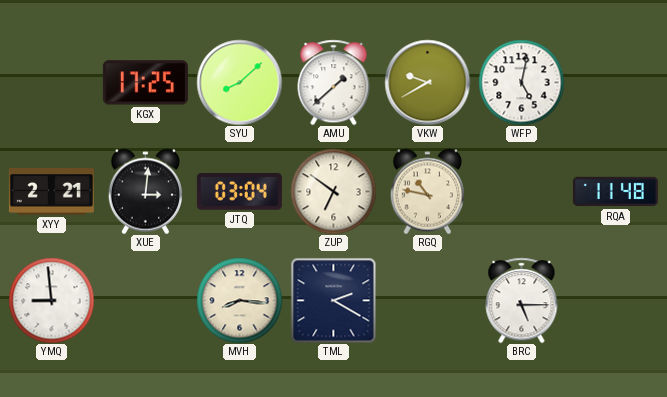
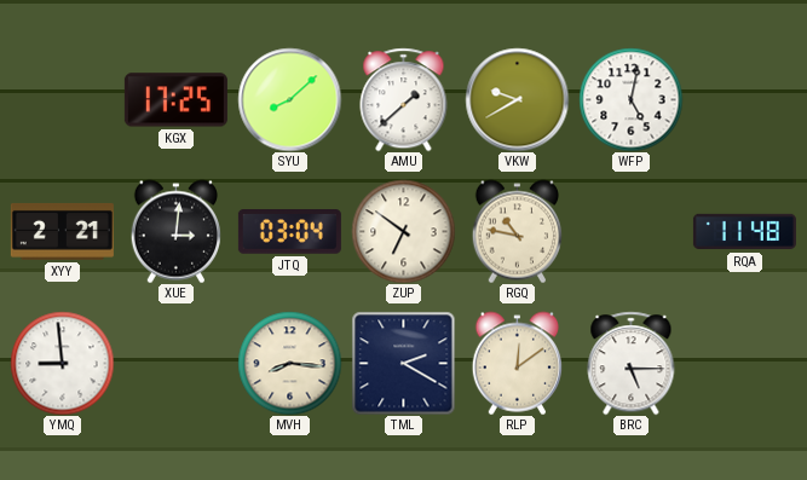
RLP: none -> 12:09
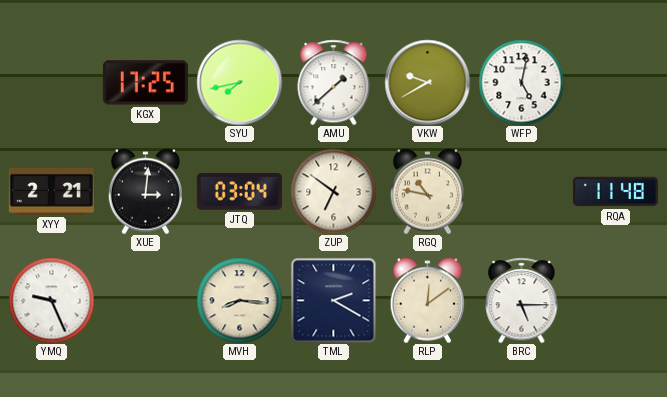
SYU: 8:08 -> 7:43
YMQ: 8:59 -> 9:26
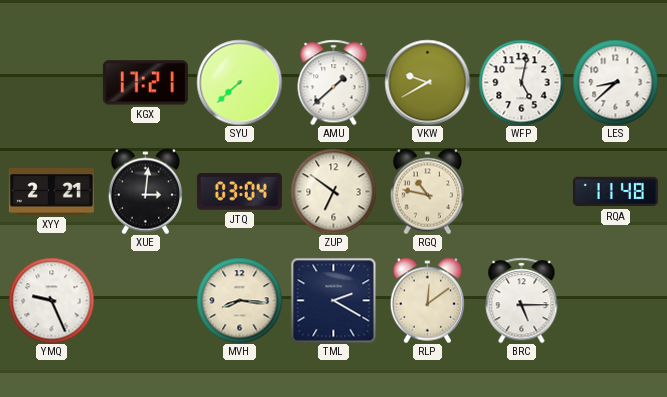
KGX: 17:25 -> 17:21
SYU: 7:43 -> 7:38
LES: none -> 8:38
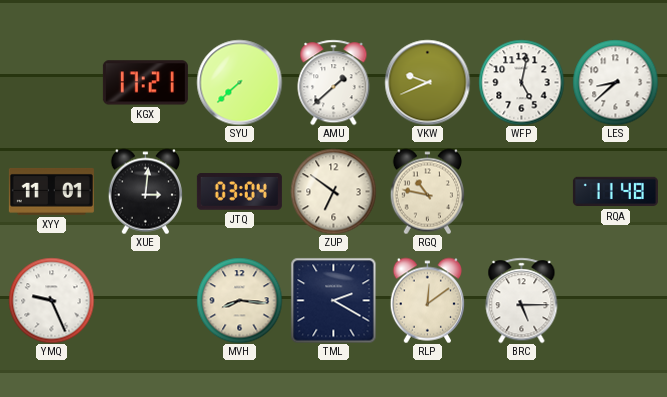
VKW: 9:40 -> 9:41
XYY: 2:21 -> 11:01
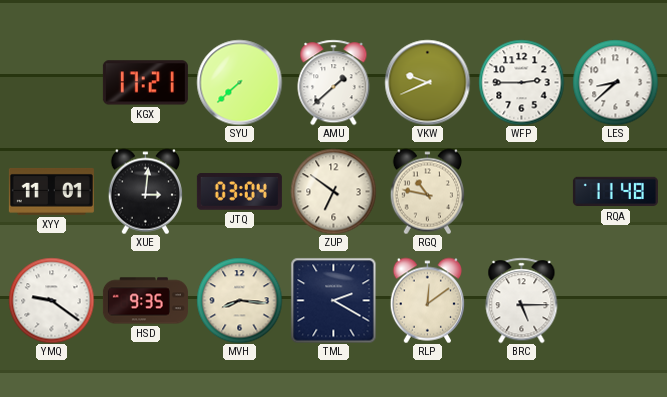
WFP: 5:02 -> 2:45
YMQ: 9:26 -> 9:21
HSD: none -> 9:35
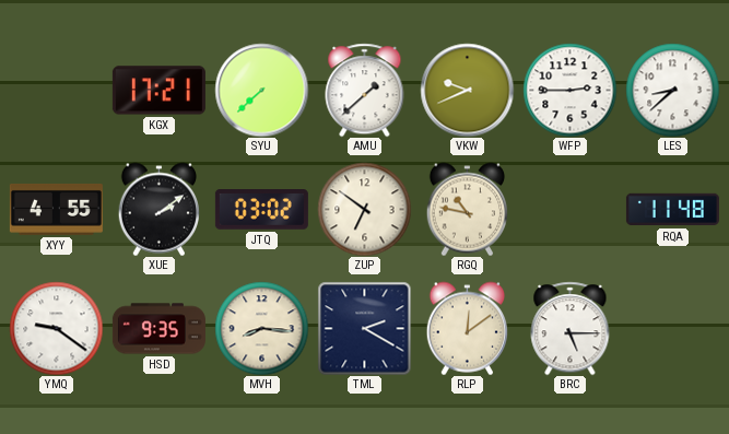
XYY: 11:01 -> 4:55
XUE: 3:01 -> 2:09
JTQ: 03:04 -> 03:02
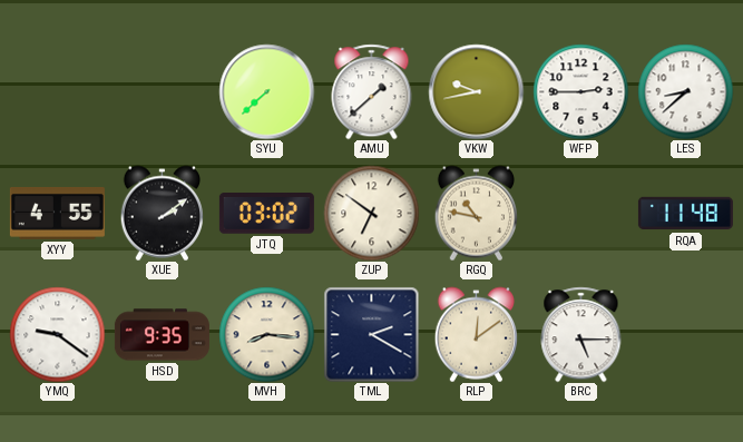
KGX: 17:21 -> none
VKW: 9:41 -> 9:43
